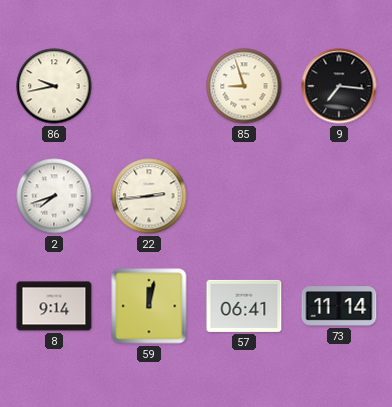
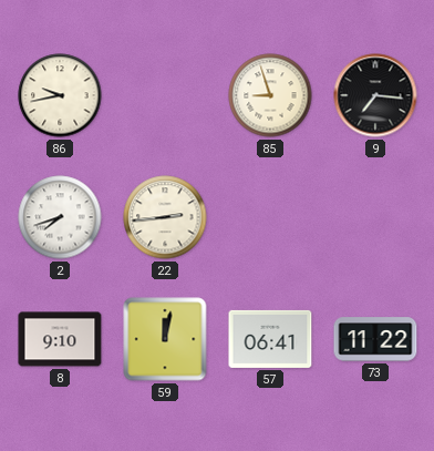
8: 9:14 -> 9:10
73: 11:14 -> 11:22
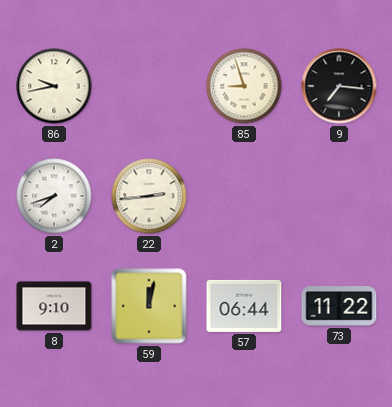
57: 06:41 -> 06:44
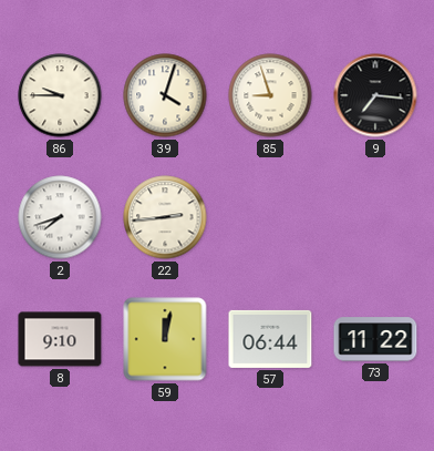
86: 9:43 -> 9:45
39: none -> 4:03
